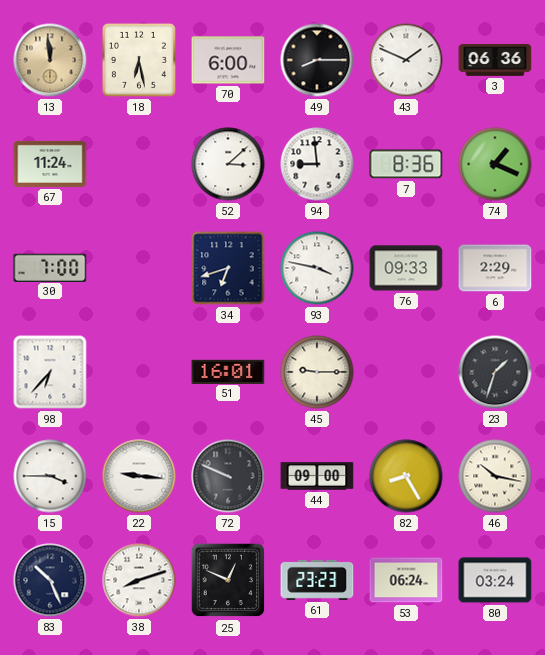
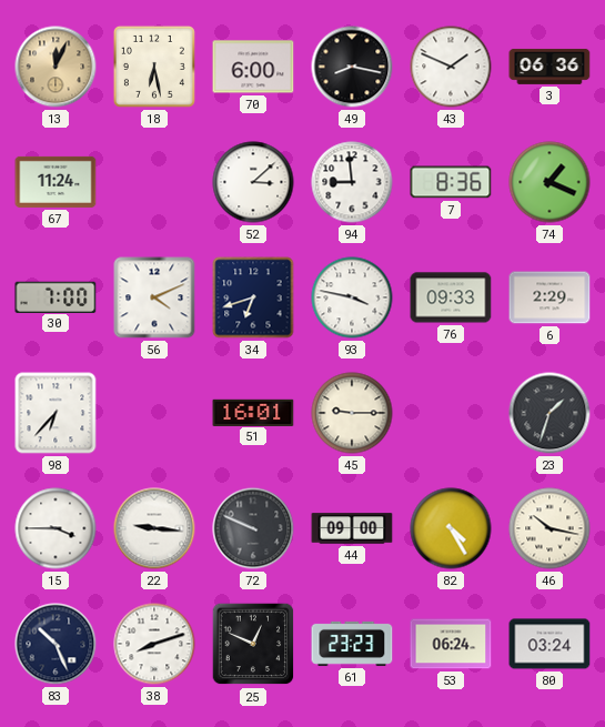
13: 11:59 -> 12:04
49: 8:15 -> 8:17
56: none -> 4:11
82: 8:25 -> 4:25
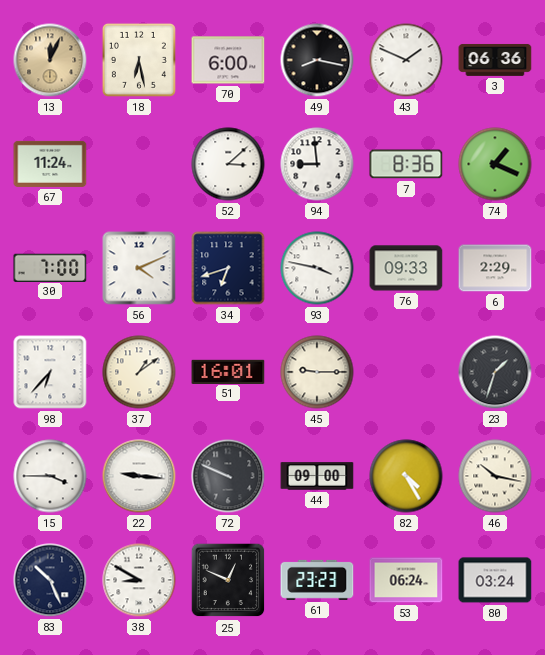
37: none -> 1:09
38: 8:12 -> 8:50
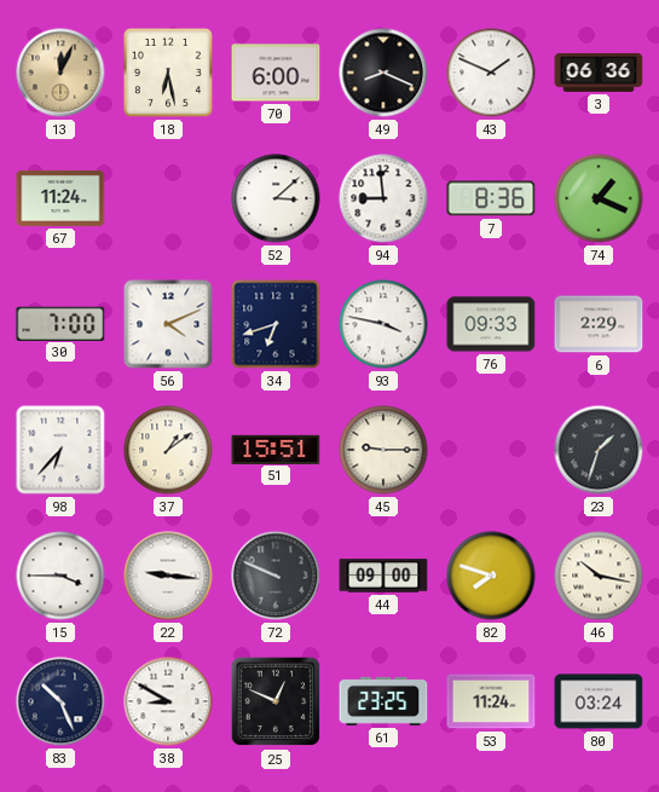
49: 8:17 -> 8:19
51: 16:01 -> 15:51
82: 4:25 -> 7:48
61: 23:23 -> 23:25
53: 06:24 -> 11:24
